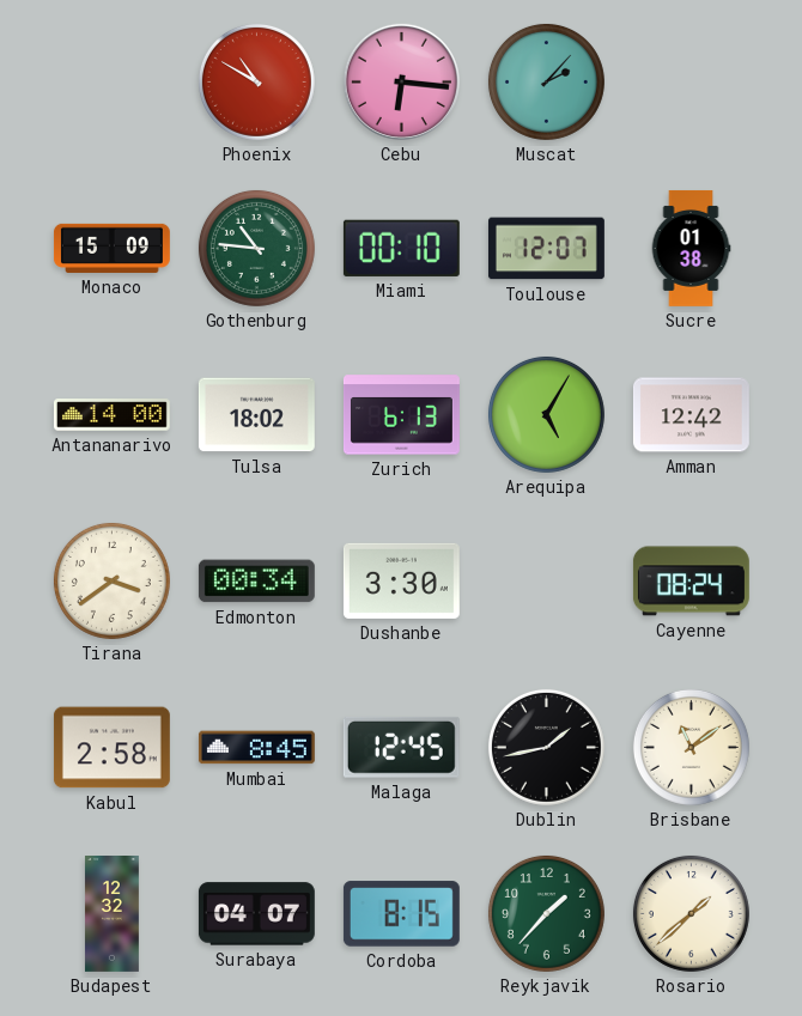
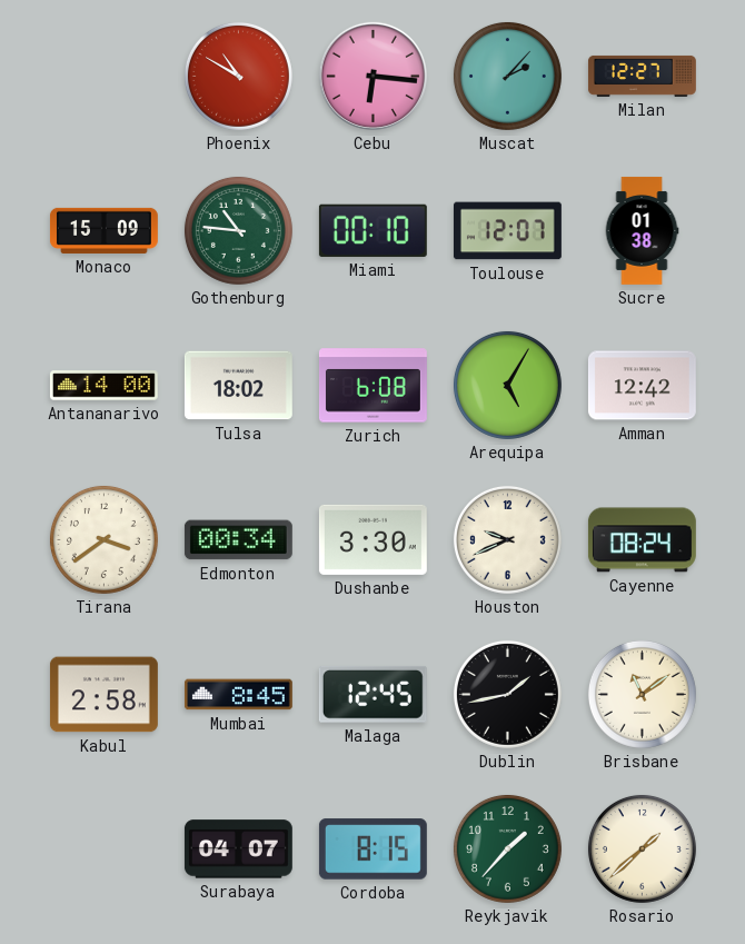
Milan: none -> 12:27
Zurich: 6:13 -> 6:08
Houston: none -> 9:41
Budapest: 12:32 -> none
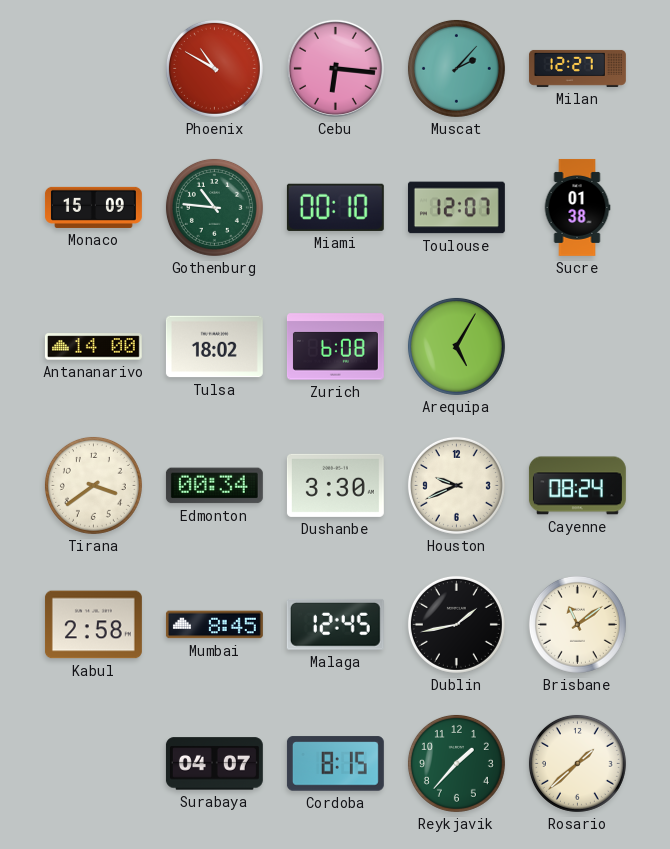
Amman: 12:42 -> none
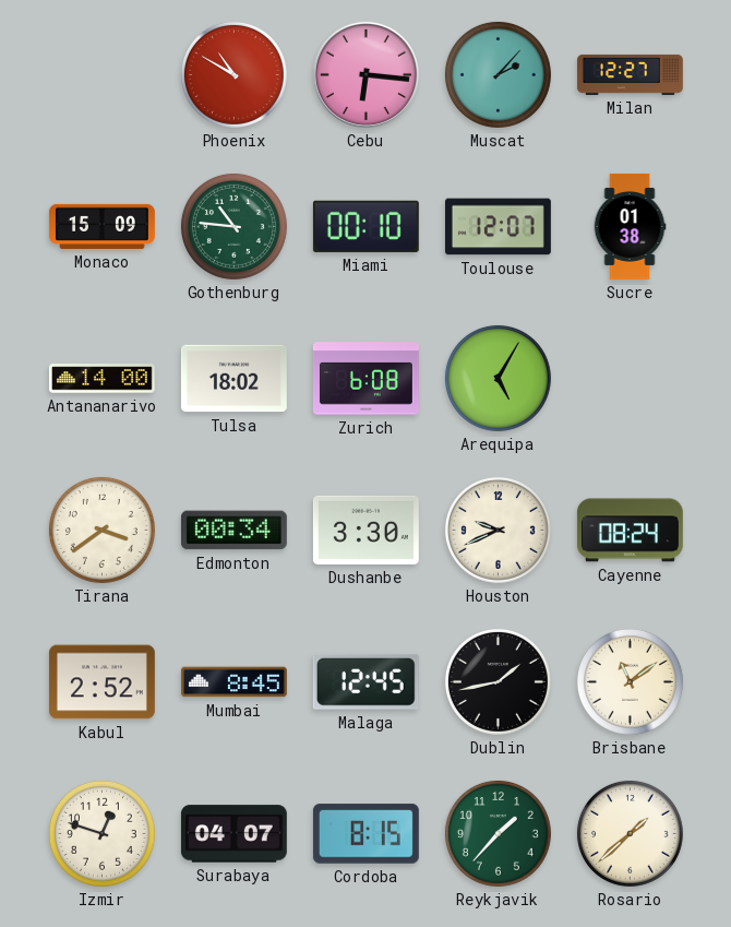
Kabul: 2:58 -> 2:52
Izmir: none -> 12:48
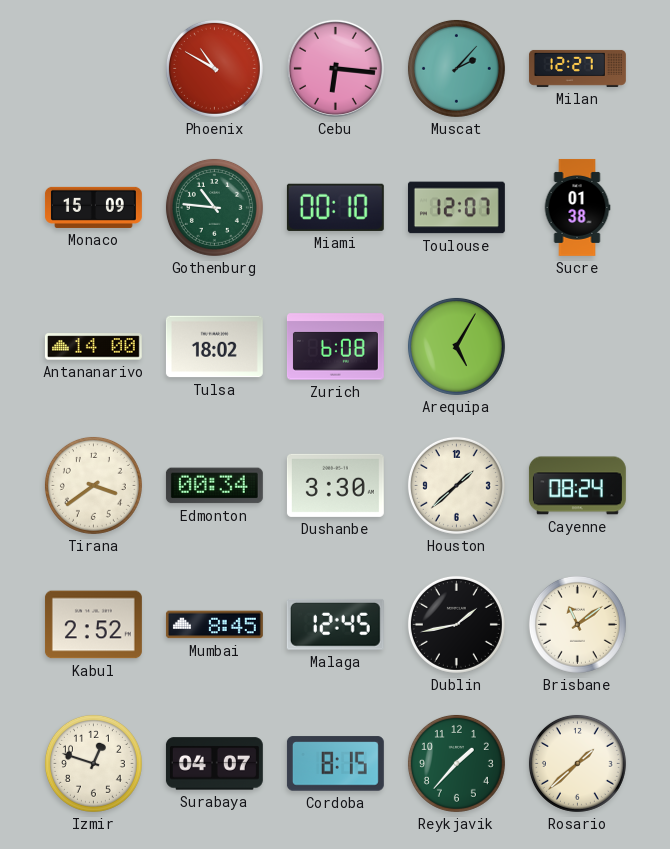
Houston: 9:41 -> 1:38
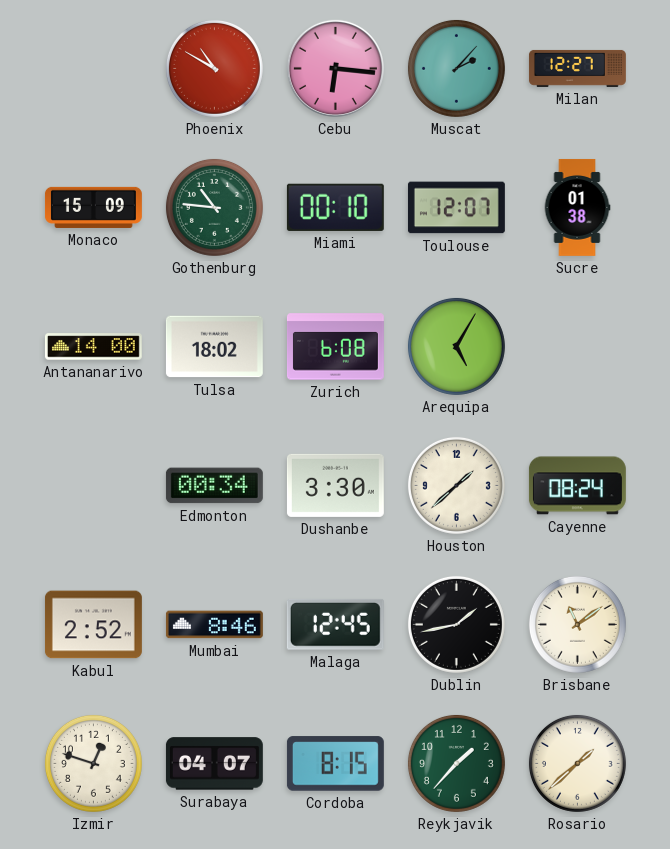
Tirana: 3:39 -> none
Mumbai: 8:45 -> 8:46
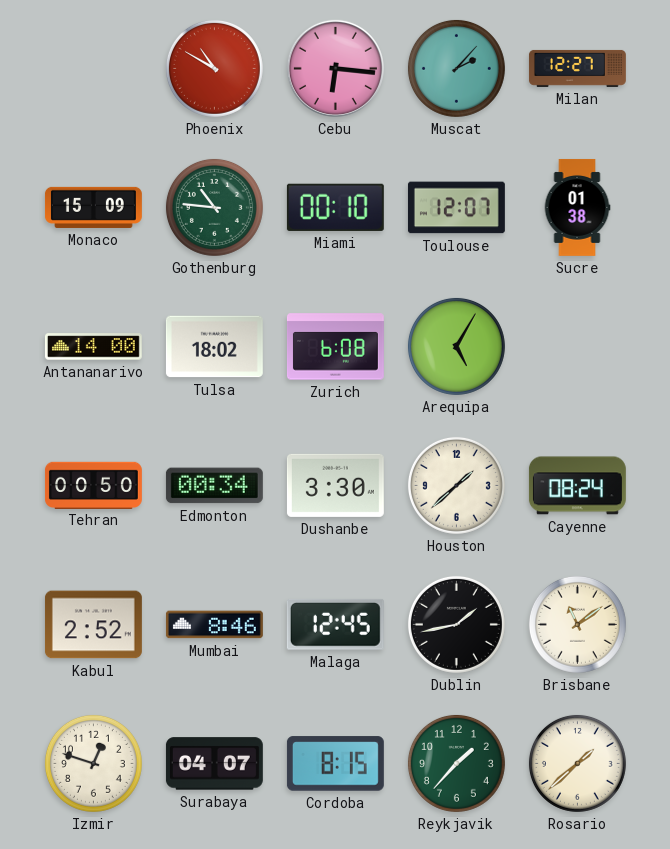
Tehran: none -> 00:50
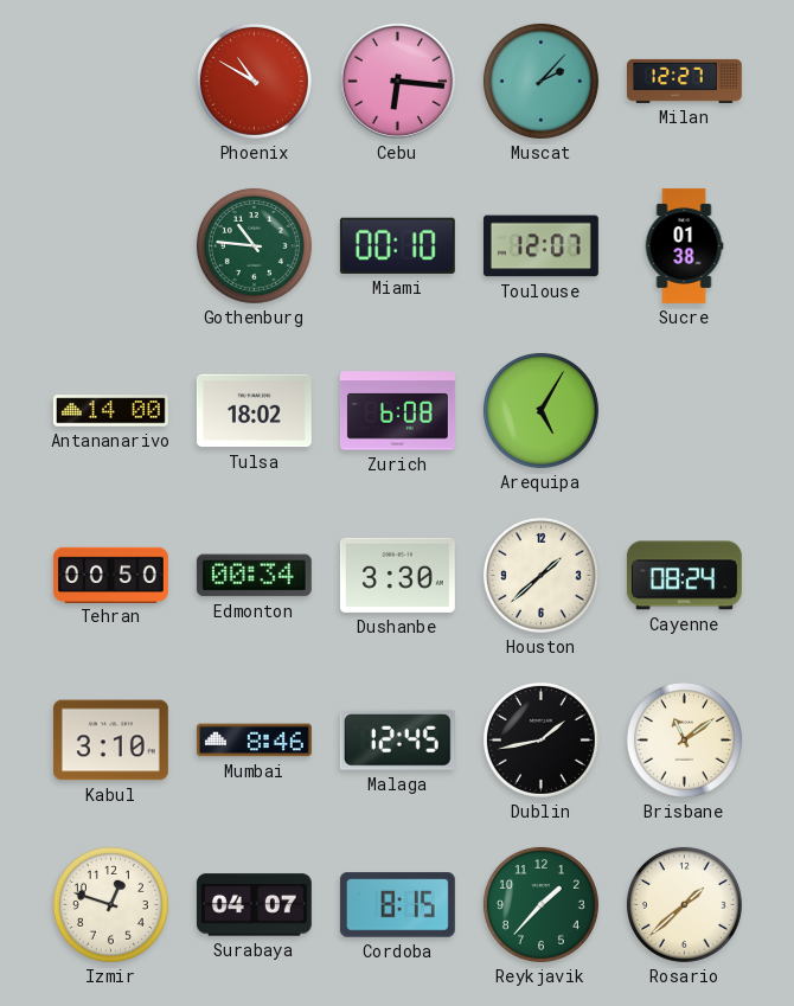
Monaco: 15:09 -> none
Kabul: 2:52 -> 3:10
